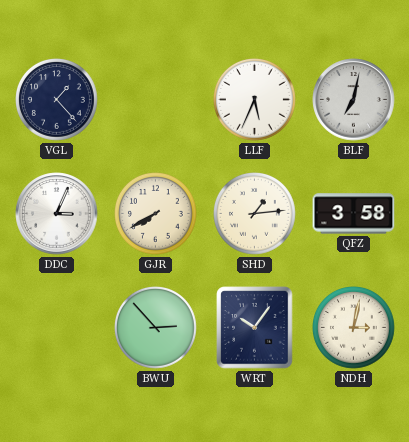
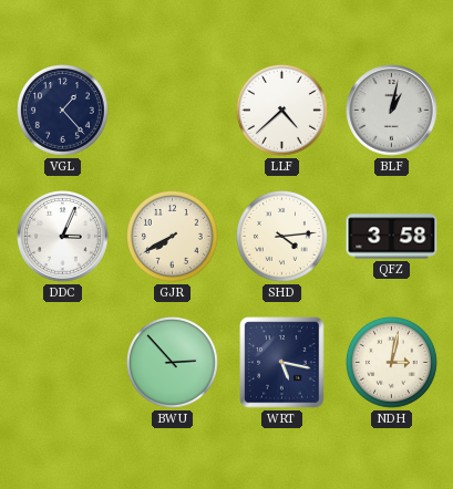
LLF: 5:34 -> 4:38
BLF: 7:02 -> 1:02
SHD: 1:14 -> 4:14
WRT: 10:06 -> 5:17
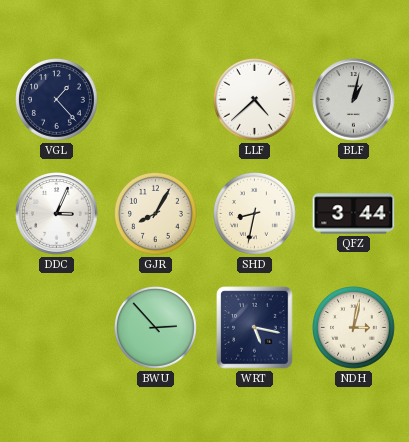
GJR: 7:40 -> 8:05
SHD: 4:14 -> 8:32
QFZ: 3:58 -> 3:44
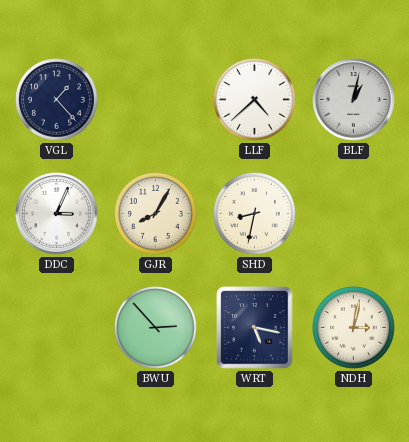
QFZ: 3:44 -> none
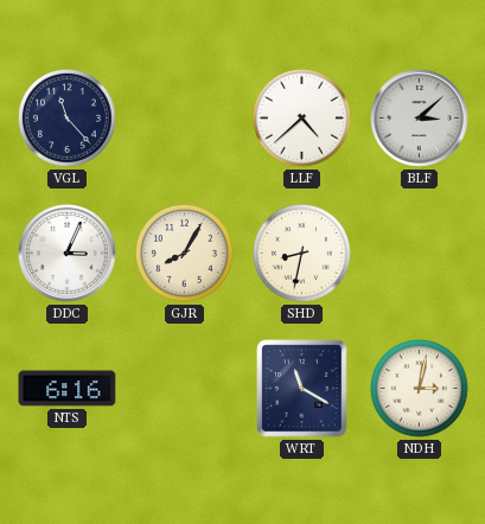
VGL: 1:23 -> 11:23
BLF: 1:02 -> 3:08
NTS: none -> 6:16
BWU: 2:53 -> none
WRT: 5:17 -> 11:20
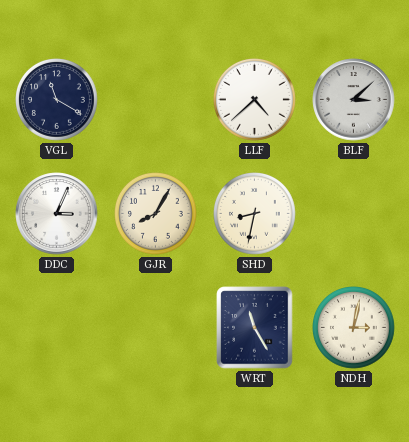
VGL: 11:23 -> 11:20
NTS: 6:16 -> none
WRT: 11:20 -> 11:25
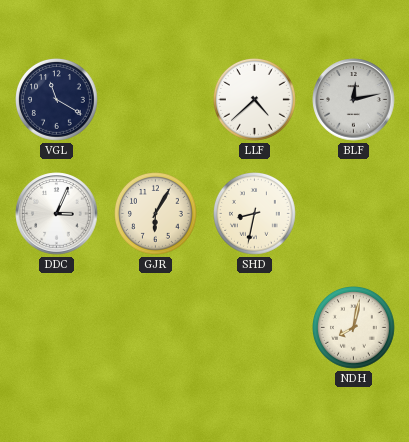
BLF: 3:08 -> 12:13
GJR: 8:05 -> 6:05
WRT: 11:25 -> none
NDH: 3:02 -> 8:02
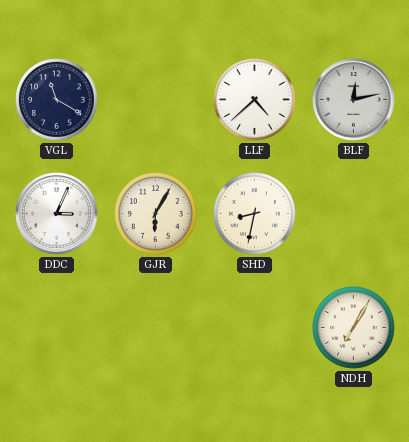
NDH: 8:02 -> 7:05
